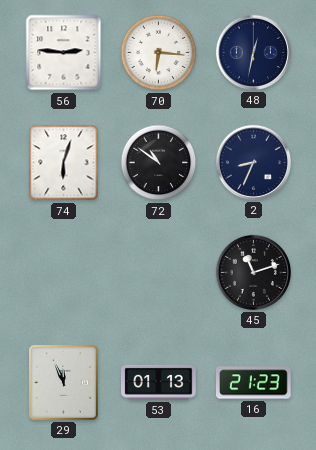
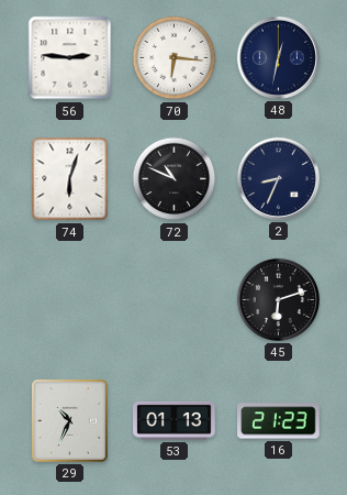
72: 10:51 -> 10:49
45: 11:12 -> 6:12
29: 11:56 -> 10:34
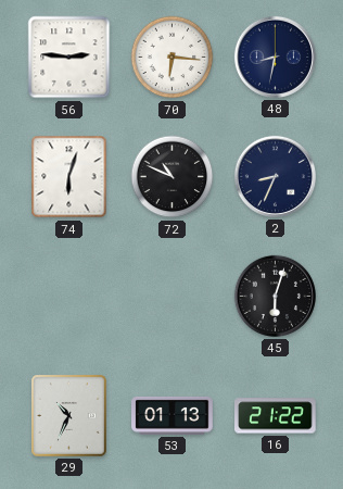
48: 12:32 -> 8:32
45: 6:12 -> 6:03
16: 21:23 -> 21:22
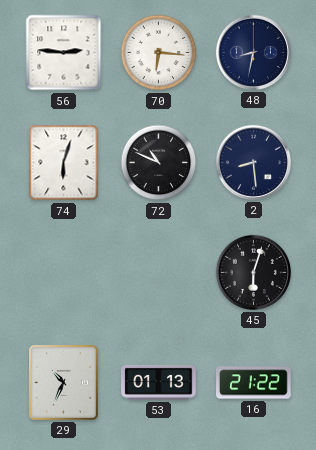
2: 8:34 -> 8:29
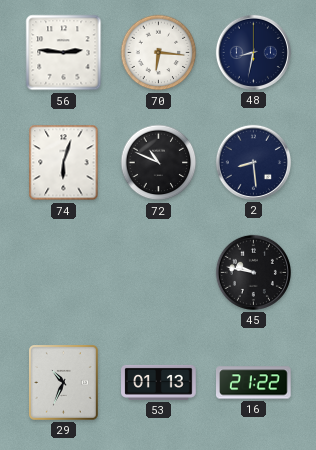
45: 6:03 -> 9:47
